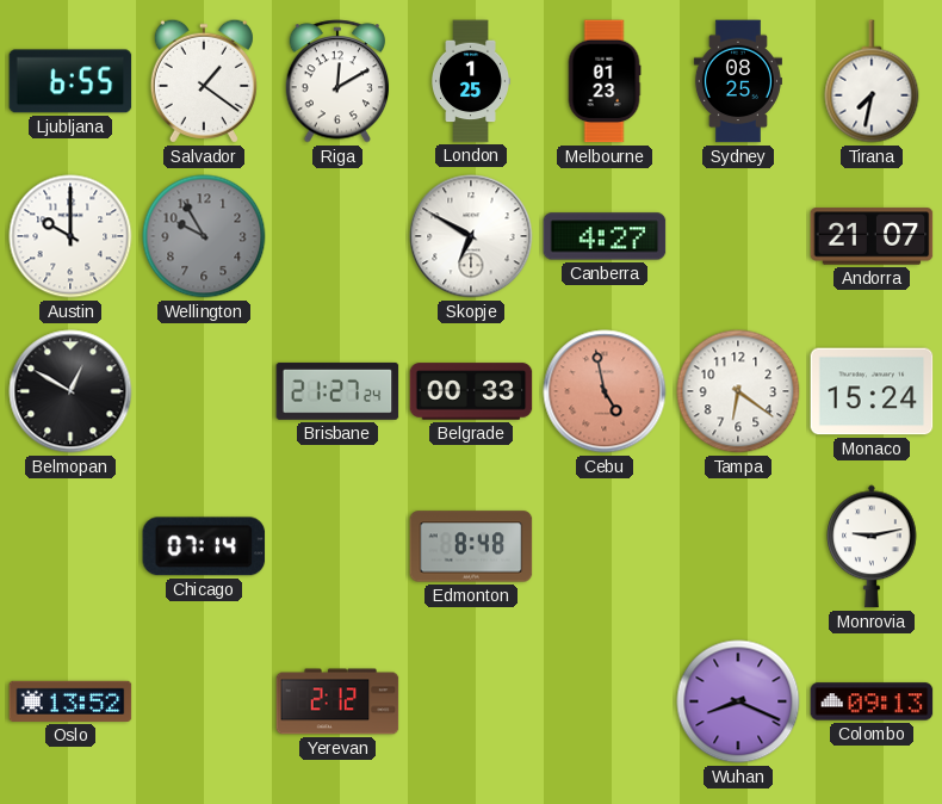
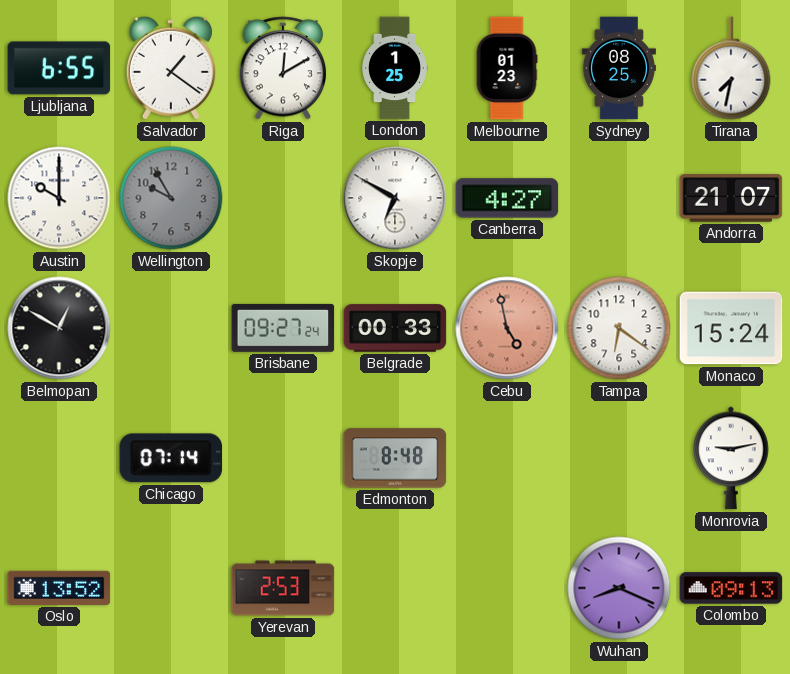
Brisbane: 21:27 -> 09:27
Yerevan: 2:12 -> 2:53
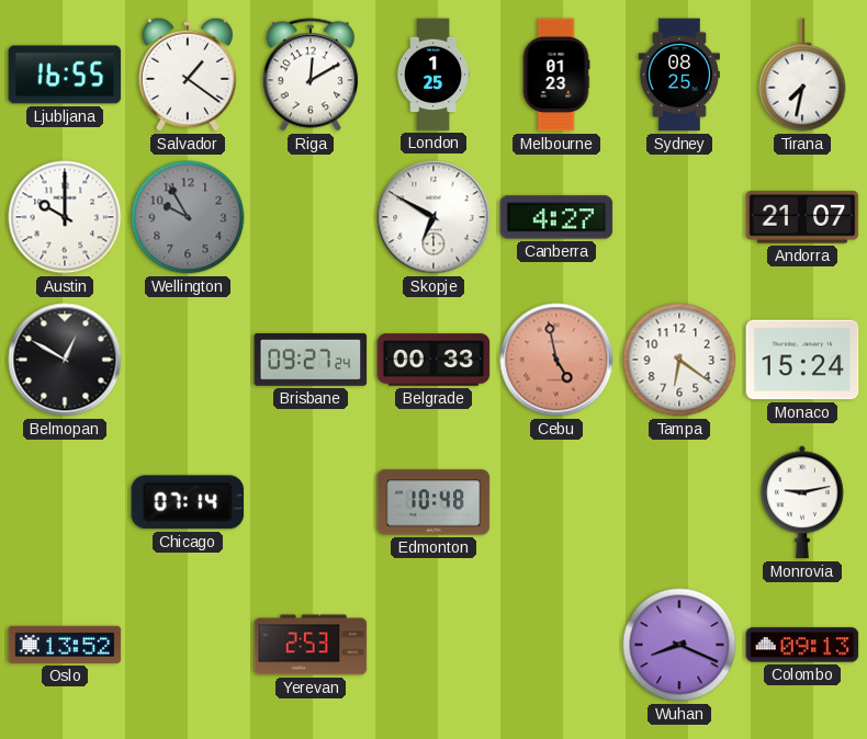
Ljubljana: 6:55 -> 16:55
Edmonton: 8:48 -> 10:48
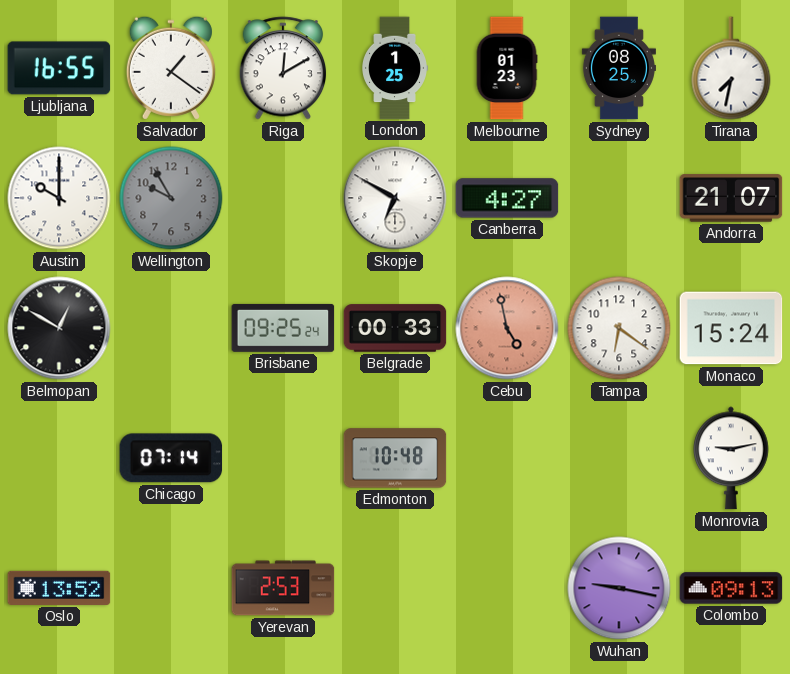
Brisbane: 09:27 -> 09:25
Wuhan: 8:19 -> 9:17
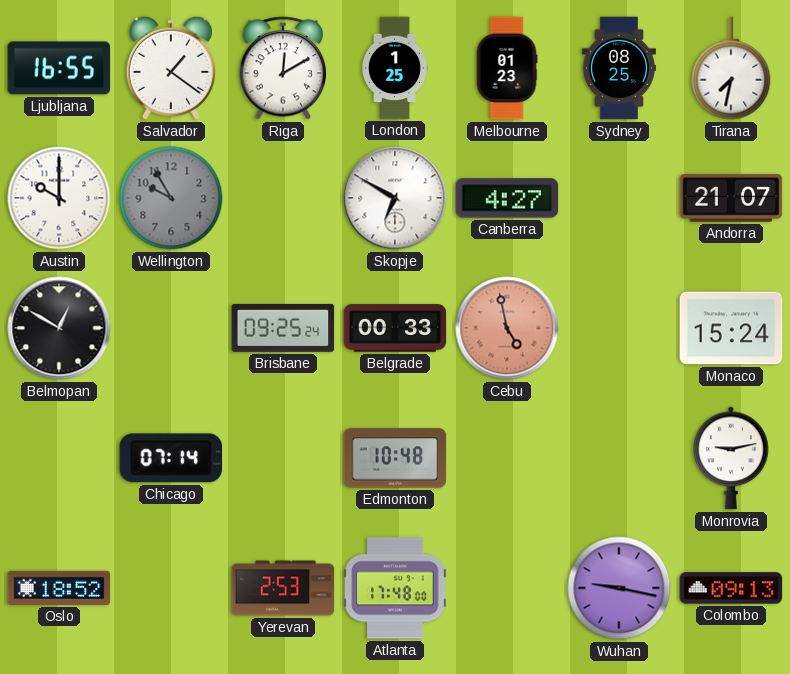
Tampa: 6:21 -> none
Oslo: 13:52 -> 18:52
Atlanta: none -> 17:48
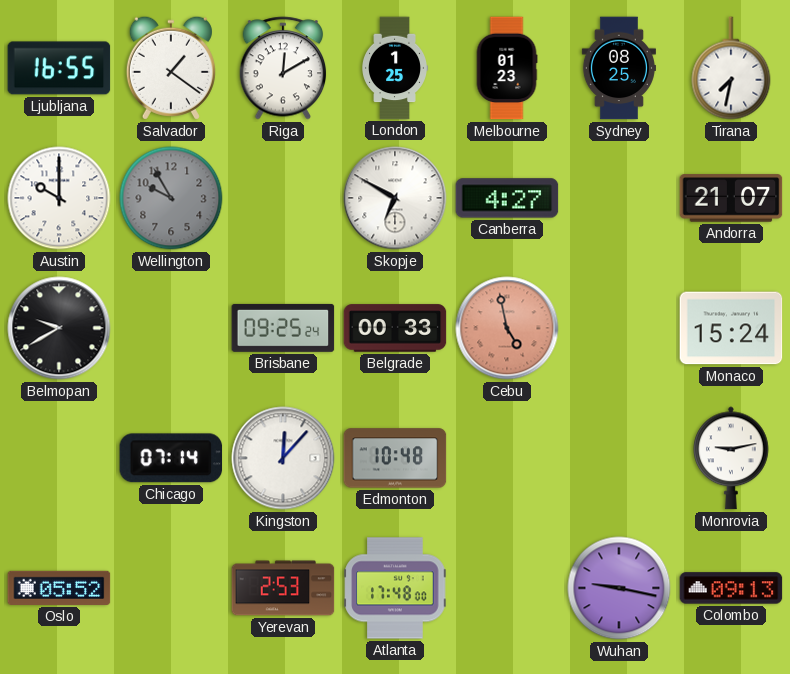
Belmopan: 12:50 -> 9:40
Kingston: none -> 12:07
Oslo: 18:52 -> 05:52
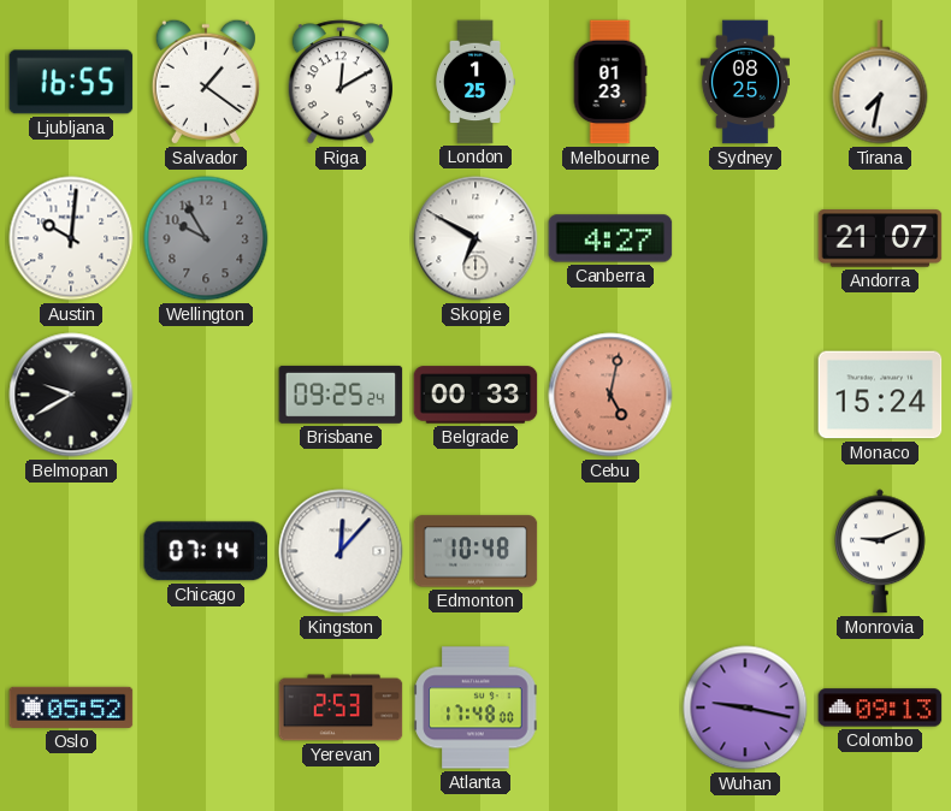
Austin: 10:00 -> 10:01
Cebu: 4:58 -> 5:02
Monrovia: 9:13 -> 9:11
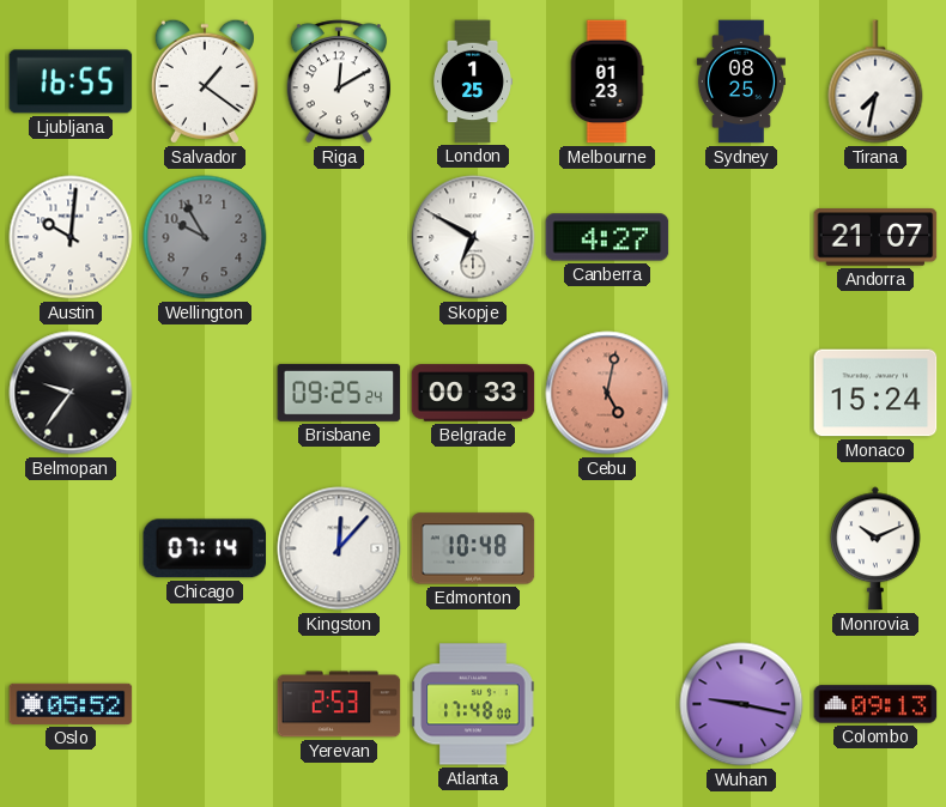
Belmopan: 9:40 -> 9:36
Monrovia: 9:11 -> 10:11
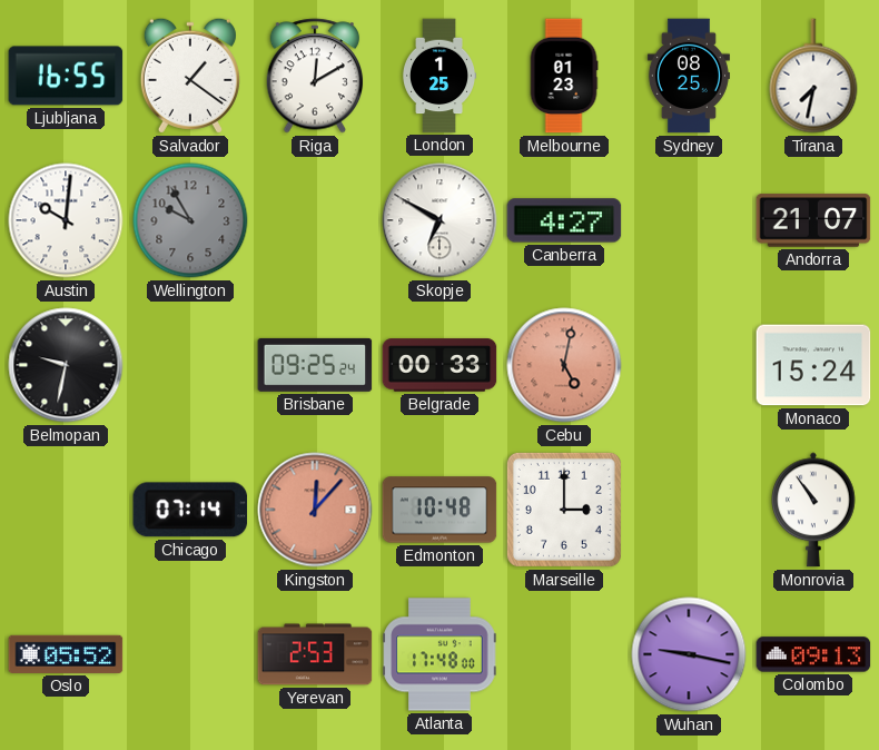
Belmopan: 9:36 -> 9:32
Kingston dial: white -> salmon
Marseille: none -> 3:00
Monrovia: 10:11 -> 10:54
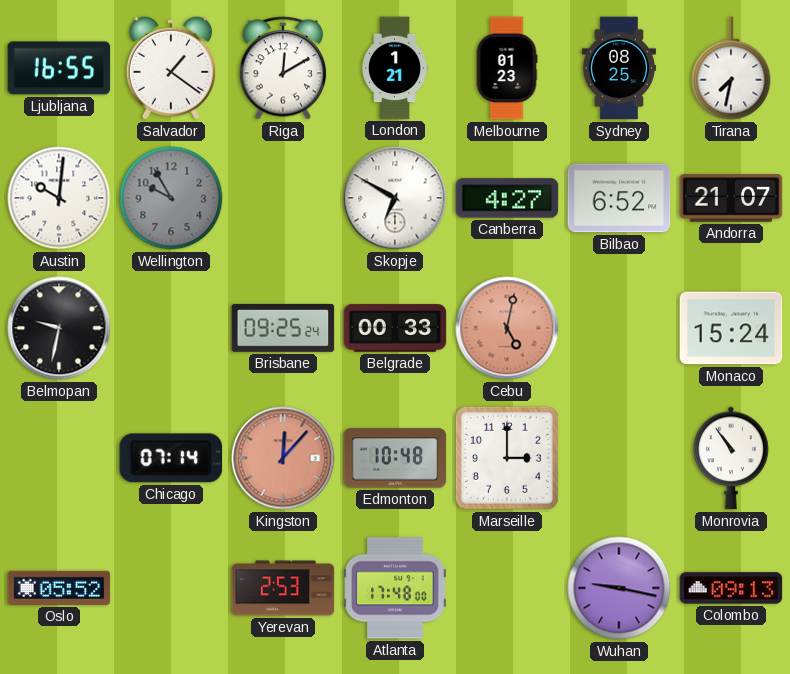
London: 1:25 -> 1:21
Bilbao: none -> 6:52
